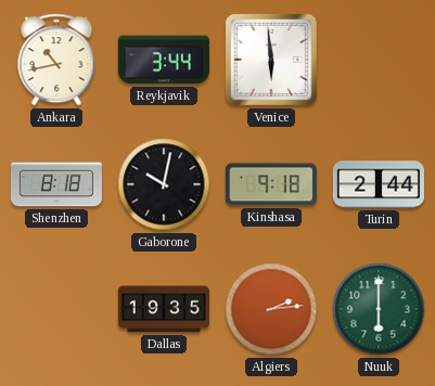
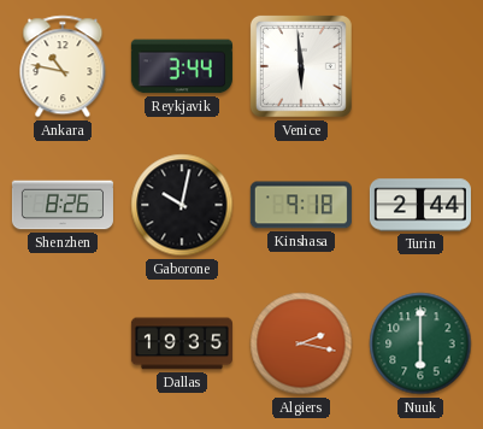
Ankara: 10:43 -> 10:47
Shenzhen: 8:18 -> 8:26
Algiers: 2:14 -> 2:17
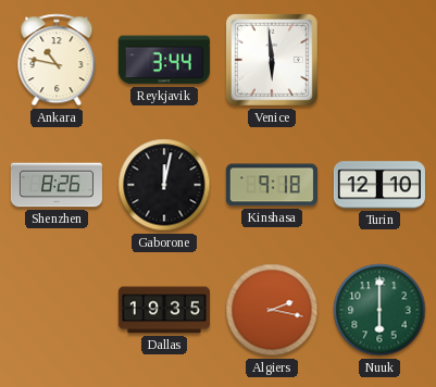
Gaborone: 10:02 -> 12:02
Turin: 2:44 -> 12:10
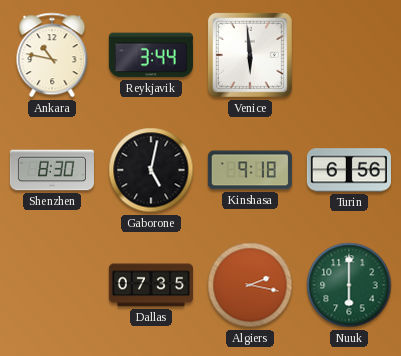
Shenzhen: 8:26 -> 8:30
Gaborone: 12:02 -> 5:02
Turin: 12:10 -> 6:56
Dallas: 19:35 -> 07:35
